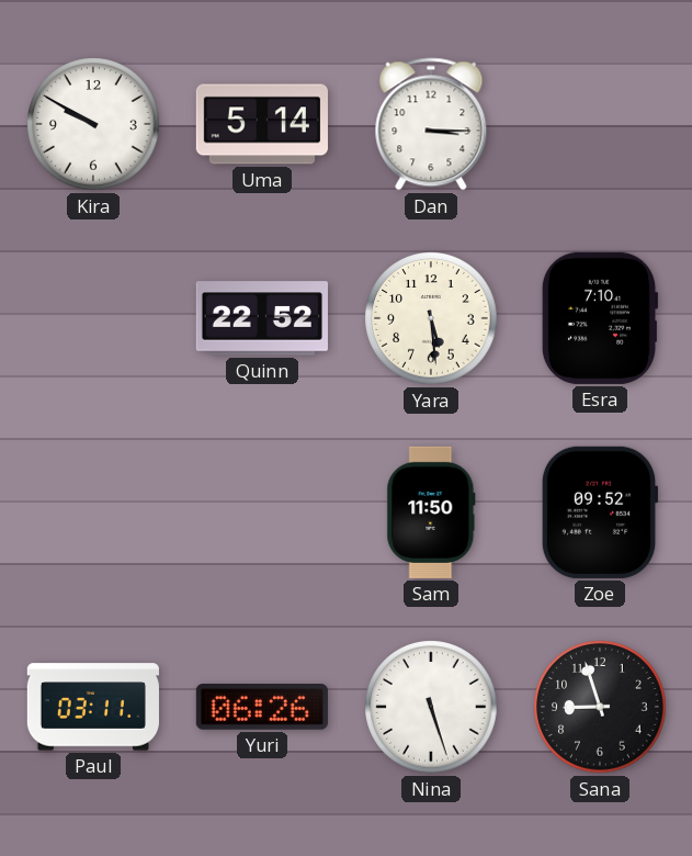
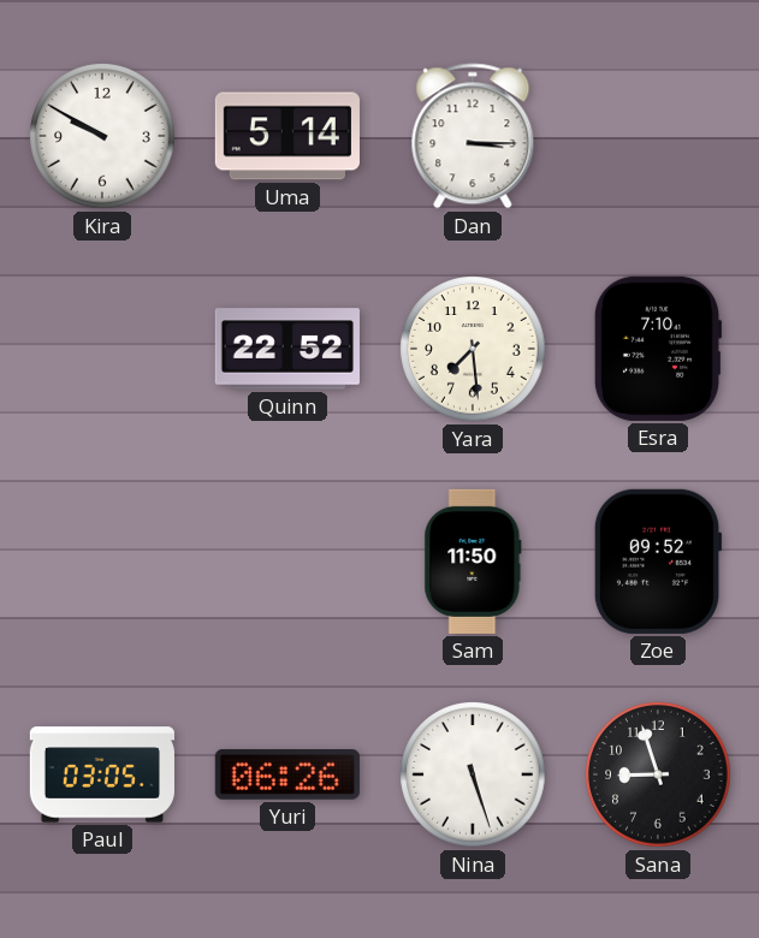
Yara: 5:29 -> 7:29
Paul: 03:11 -> 03:05
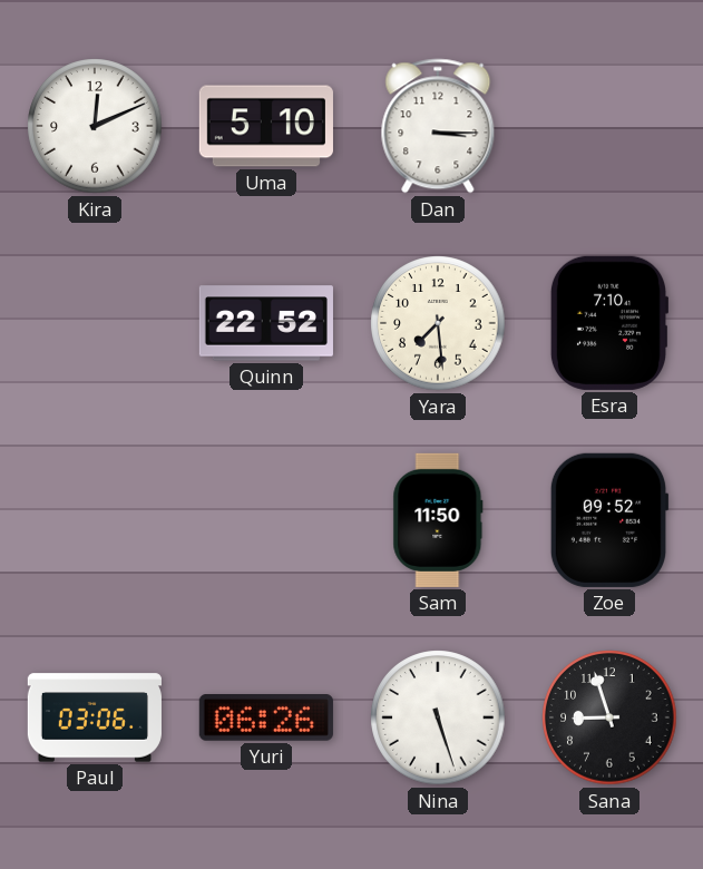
Kira: 9:50 -> 12:11
Uma: 5:14 -> 5:10
Paul: 03:05 -> 03:06
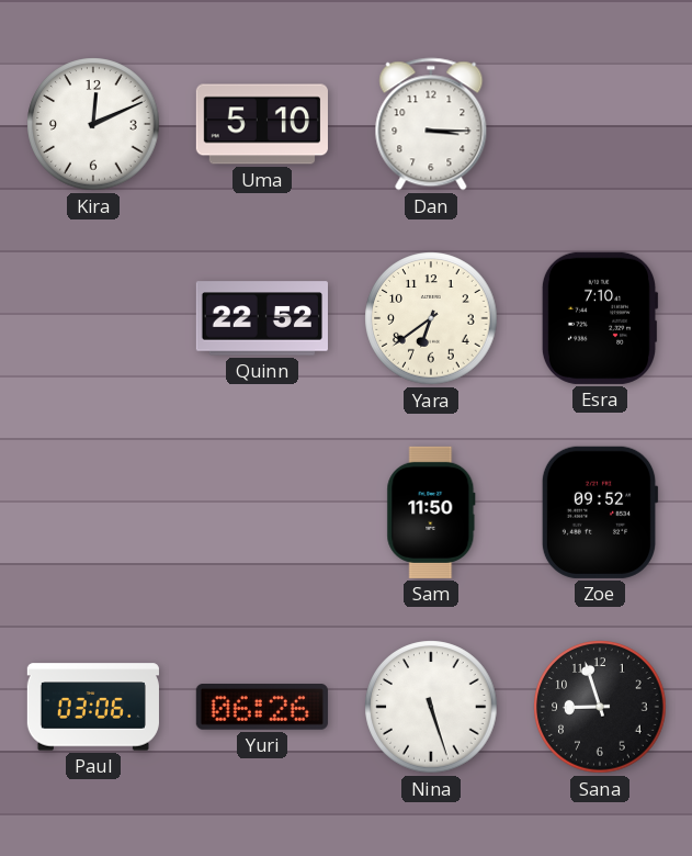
Yara: 7:29 -> 6:39
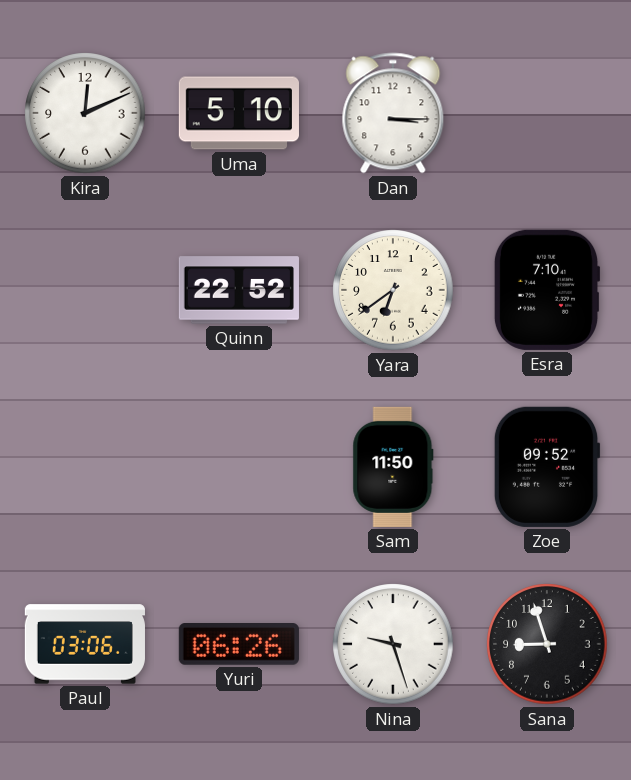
Nina: 5:27 -> 9:27
